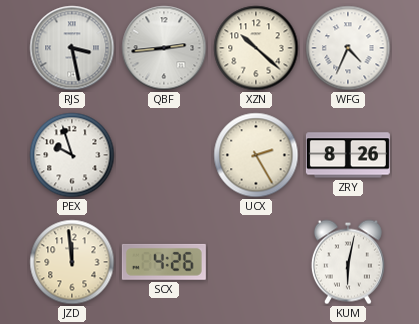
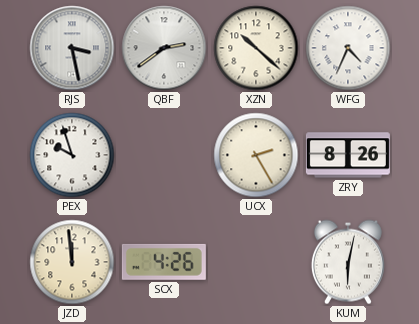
QBF: 2:44 -> 2:39
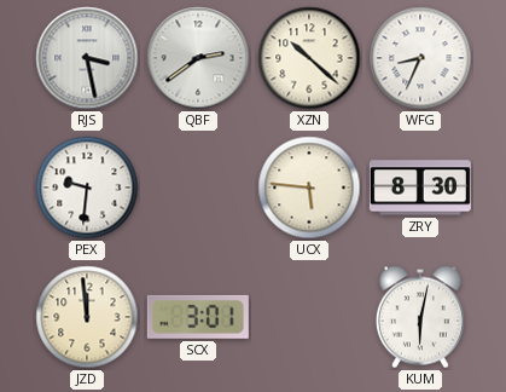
WFG: 4:34 -> 8:34
PEX: 9:57 -> 9:31
UCX: 2:25 -> 5:46
ZRY: 8:26 -> 8:30
SCX: 4:26 -> 3:01
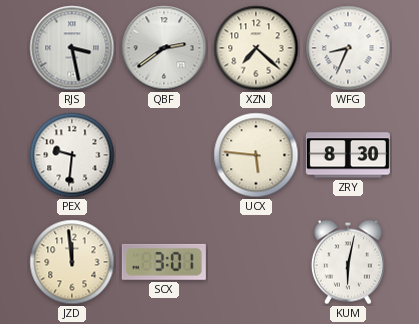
XZN: 10:22 -> 7:22
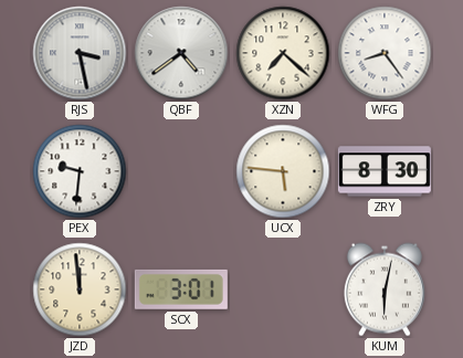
QBF: 2:39 -> 4:39
WFG: 8:34 -> 8:24
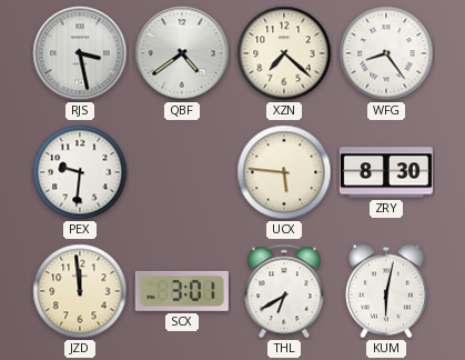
THL: none -> 6:40
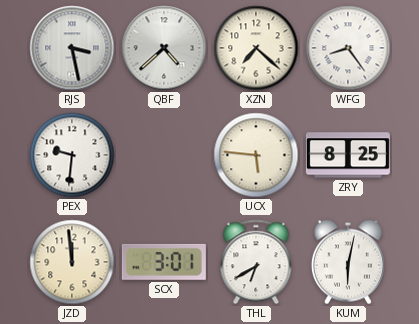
QBF: 4:39 -> 4:38
ZRY: 8:30 -> 8:25
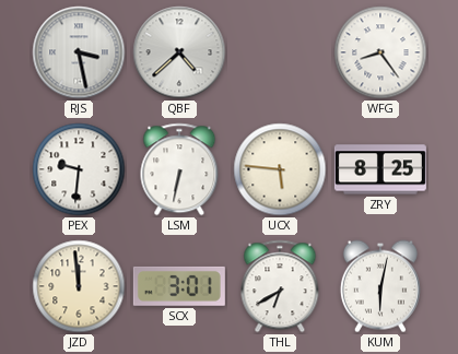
XZN: 7:22 -> none
LSM: none -> 6:32
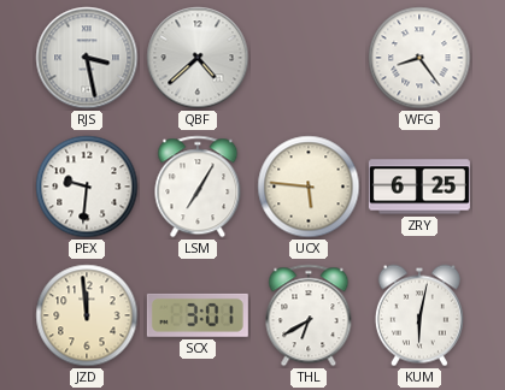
LSM: 6:32 -> 7:05
ZRY: 8:25 -> 6:25
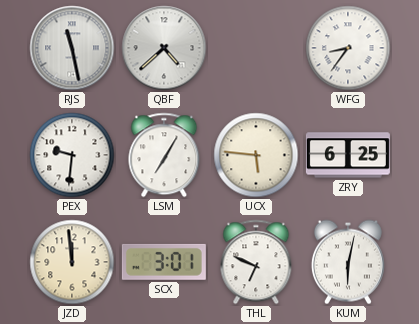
RJS: 3:28 -> 11:28
WFG: 8:24 -> 8:36
THL: 6:40 -> 6:49
